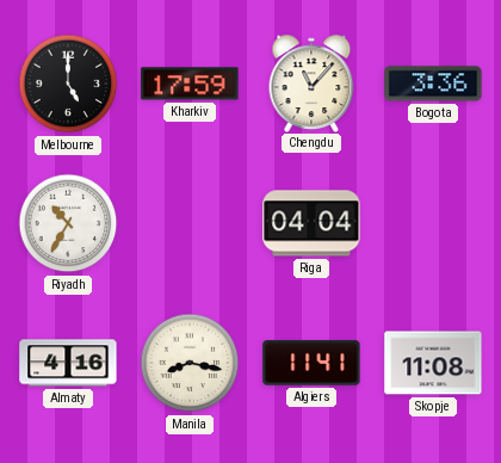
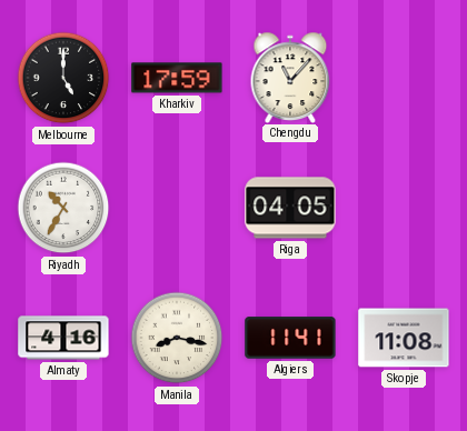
Bogota: 3:36 -> none
Riga: 04:04 -> 04:05
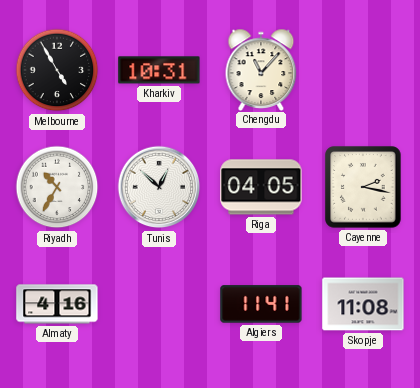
Melbourne: 5:00 -> 4:55
Kharkiv: 17:59 -> 10:31
Tunis: none -> 12:52
Cayenne: none -> 2:17
Manila: 8:17 -> none
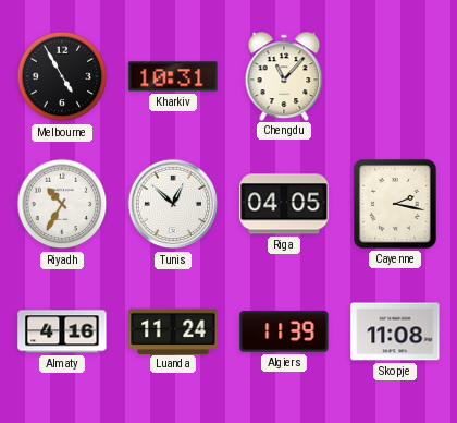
Luanda: none -> 11:24
Algiers: 11:41 -> 11:39
